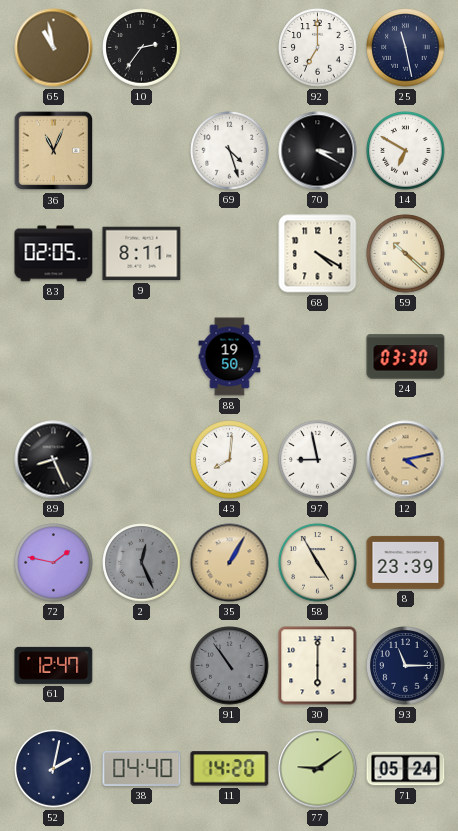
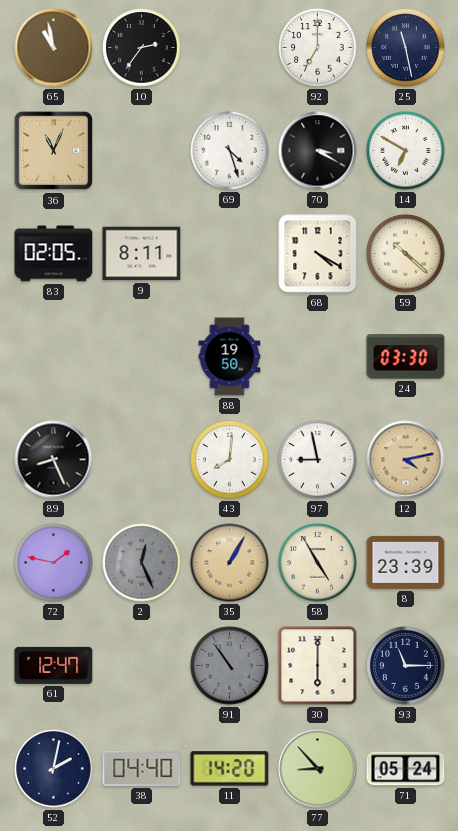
77: 9:09 -> 8:53
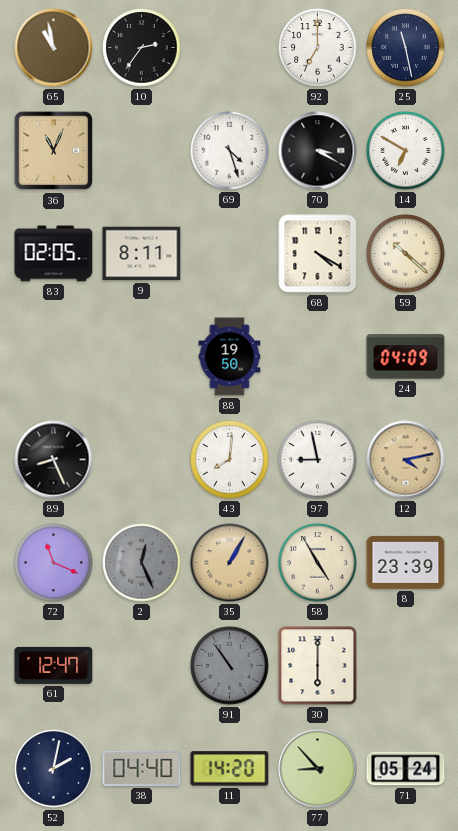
24: 03:30 -> 04:09
72: 1:47 -> 11:19
93: 11:15 -> none
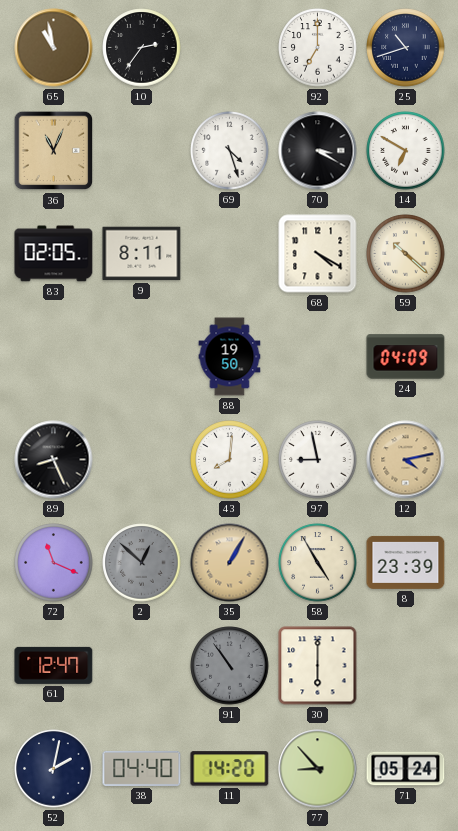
25: 11:28 -> 10:42
2: 12:26 -> 12:52
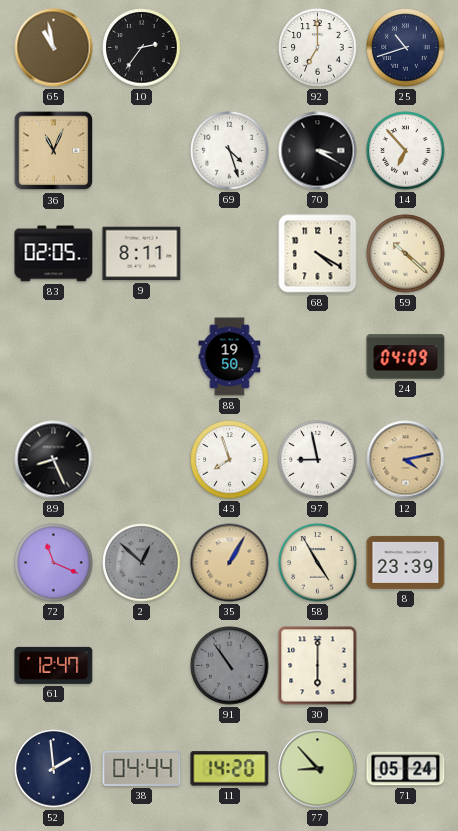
14: 6:50 -> 6:53
43: 8:01 -> 7:57
52: 2:02 -> 1:59
38: 04:40 -> 04:44
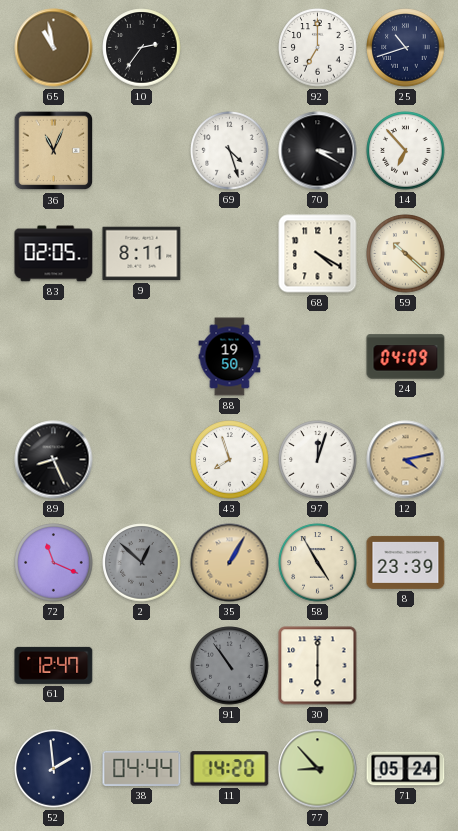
97: 8:58 -> 12:03
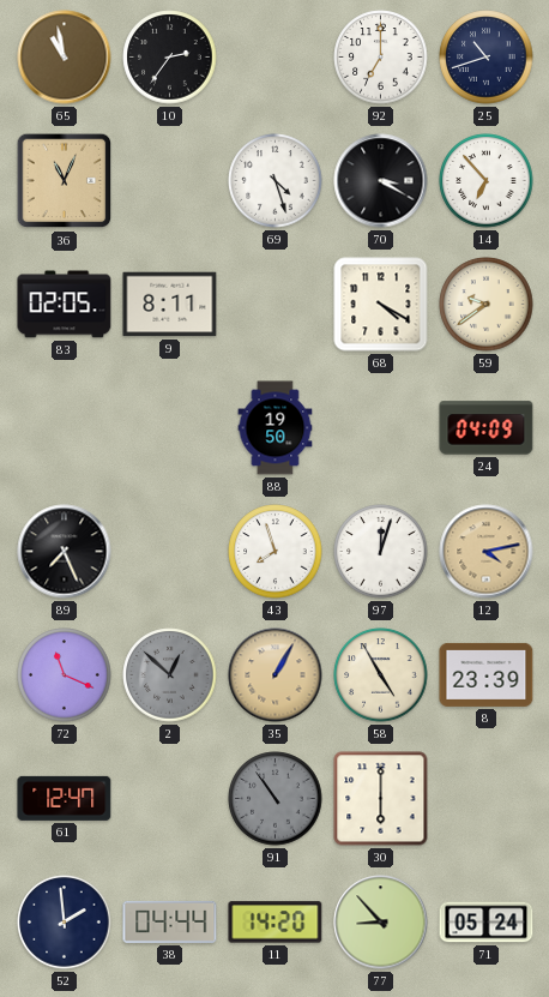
59: 10:22 -> 9:39
89: 8:26 -> 7:26
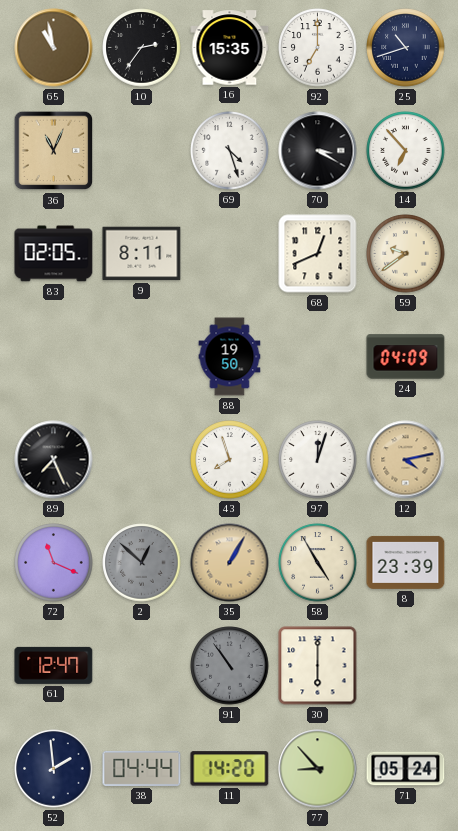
16: none -> 15:35
68: 4:20 -> 12:41
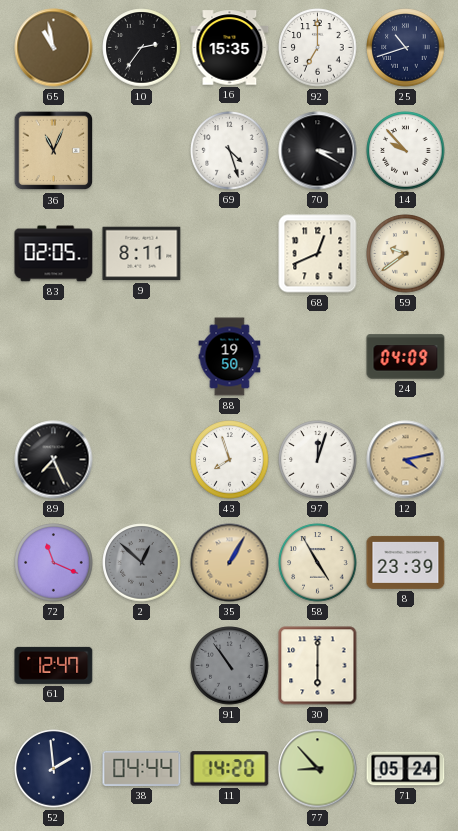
14: 6:53 -> 9:53
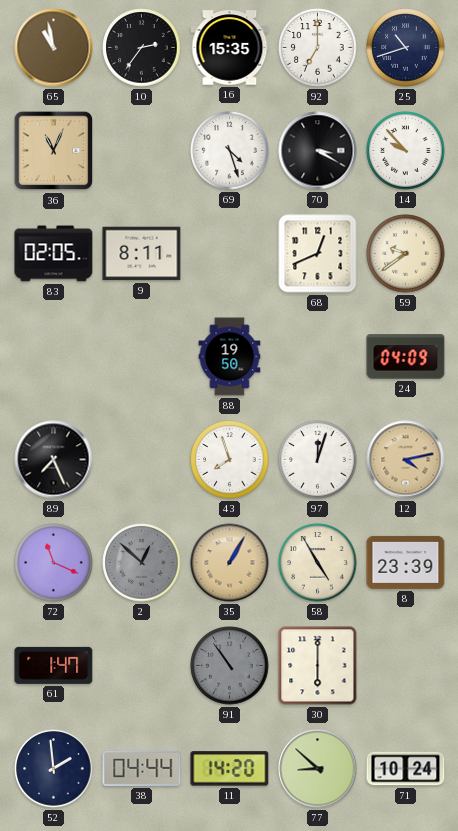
61: 12:47 -> 1:47
77: 8:53 -> 8:52
71: 05:24 -> 10:24
